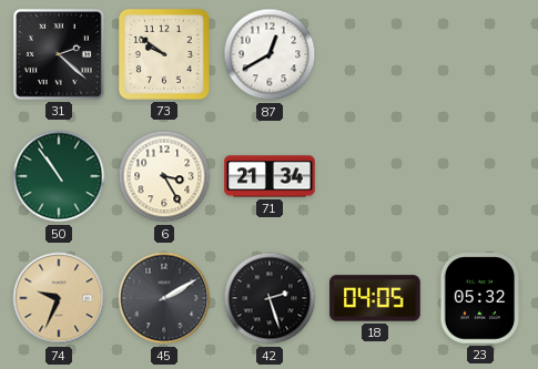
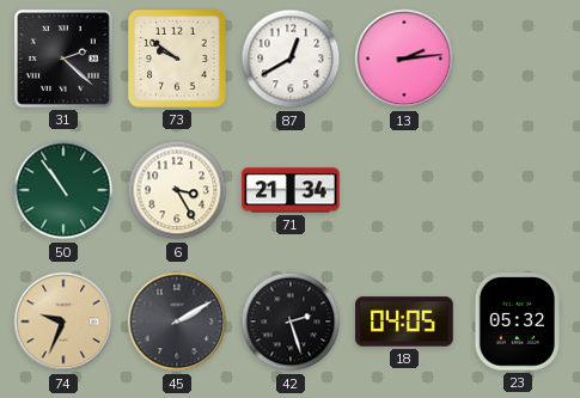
13: none -> 2:14
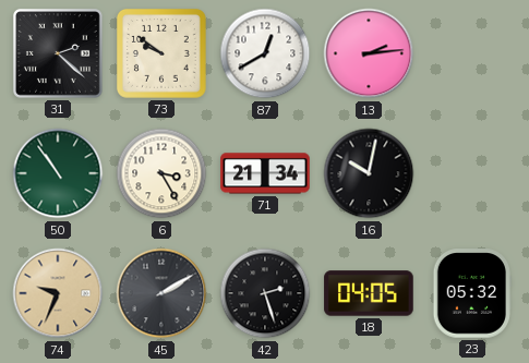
16: none -> 10:02
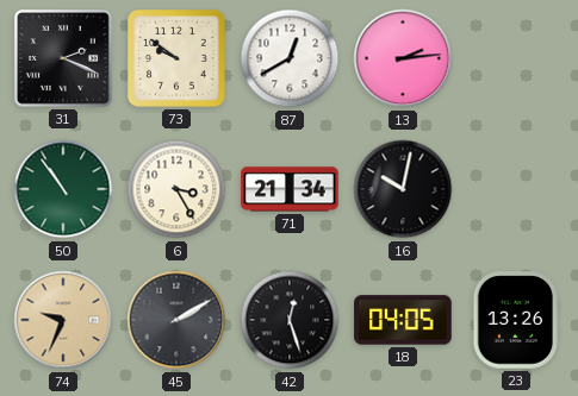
31: 2:22 -> 2:19
42: 2:27 -> 12:27
23: 05:32 -> 13:26
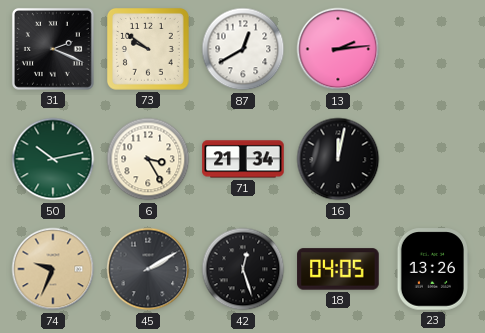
50: 10:54 -> 10:13
16: 10:02 -> 12:02
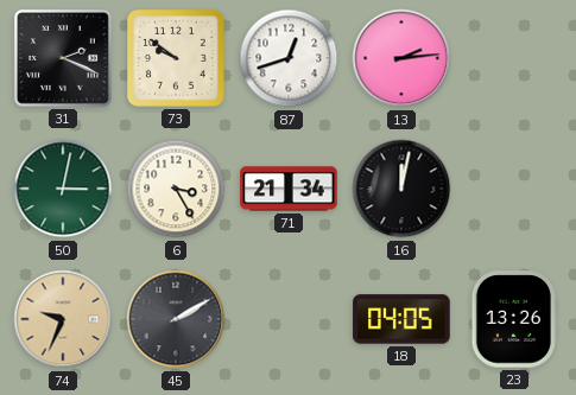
87: 12:40 -> 12:42
50: 10:13 -> 3:02
42: 12:27 -> none
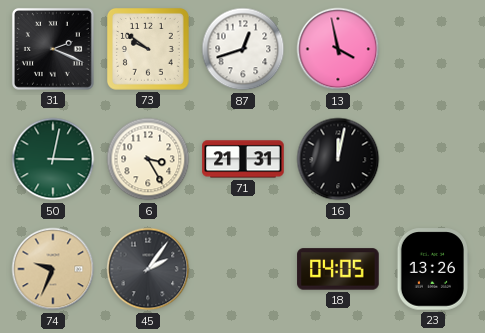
13: 2:14 -> 3:58
71: 21:34 -> 21:31
45: 2:10 -> 2:06
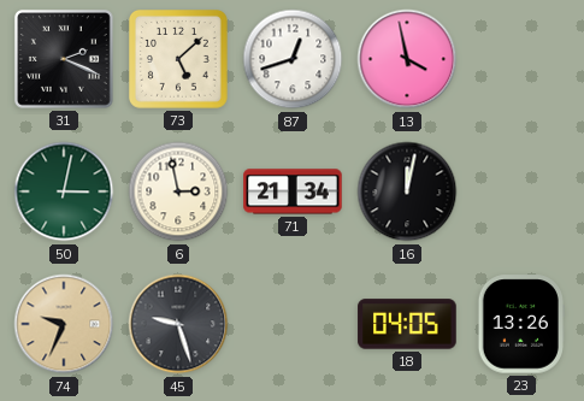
73: 9:51 -> 5:08
6: 3:25 -> 2:58
71: 21:31 -> 21:34
45: 2:06 -> 9:27
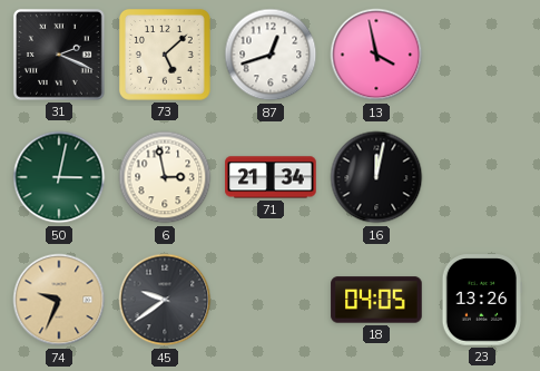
45: 9:27 -> 9:39
